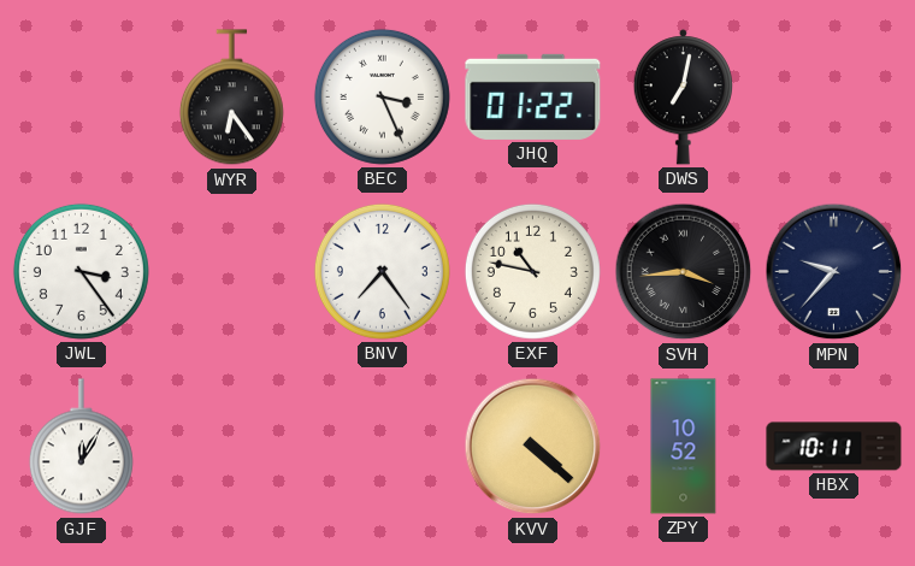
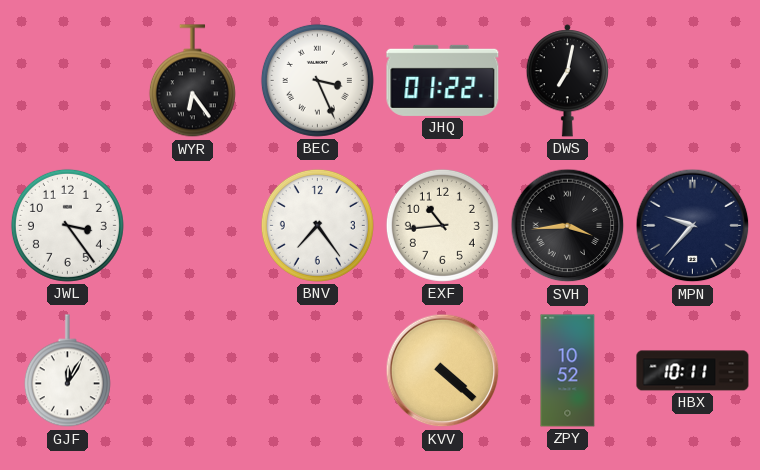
EXF: 10:47 -> 10:44
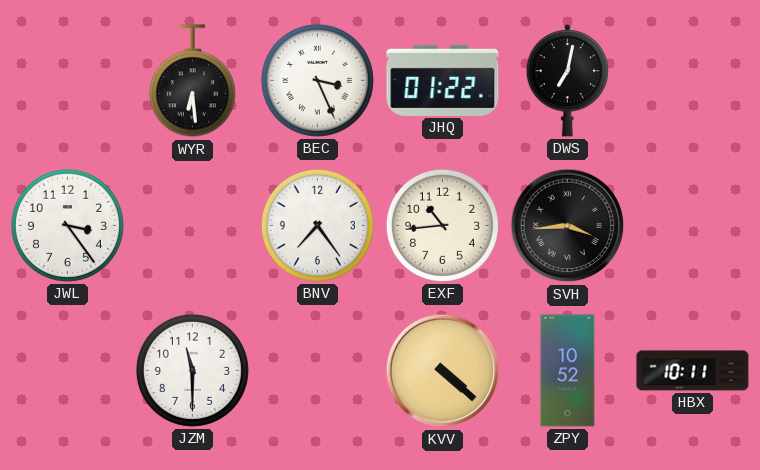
WYR: 6:24 -> 6:29
MPN: 9:37 -> none
GJF: 12:05 -> none
JZM: none -> 11:30
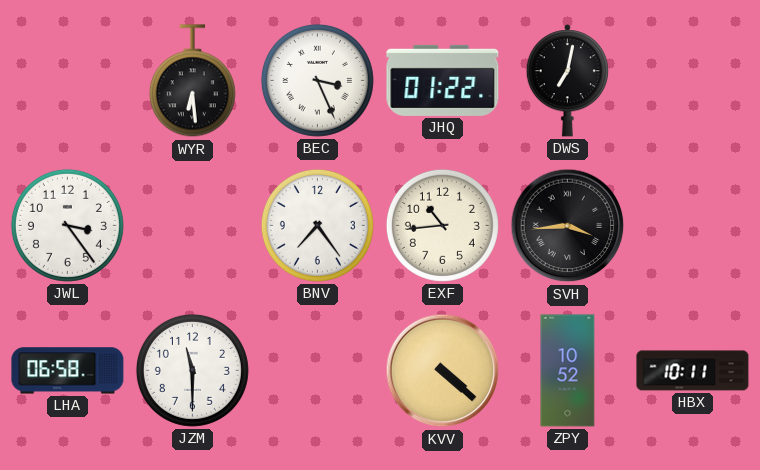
LHA: none -> 06:58
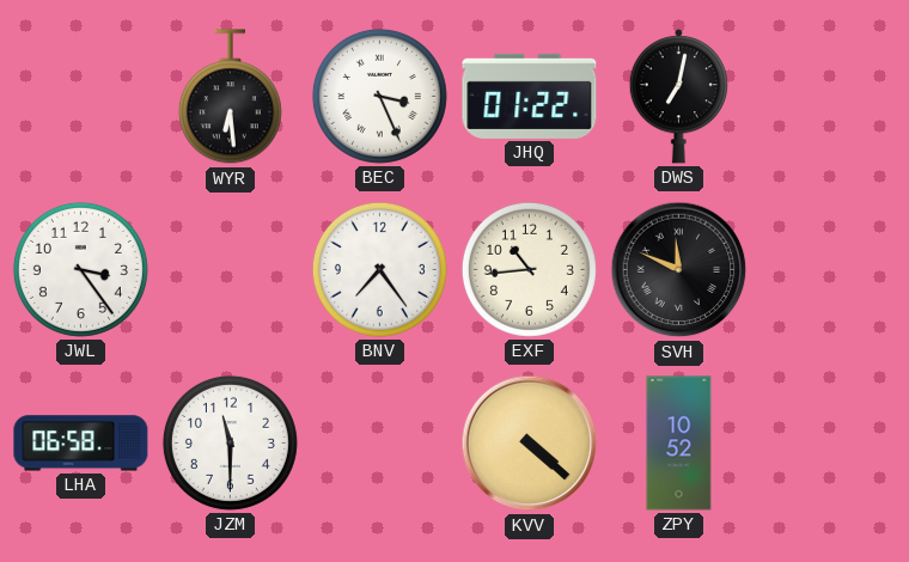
SVH: 3:44 -> 11:49
HBX: 10:11 -> none
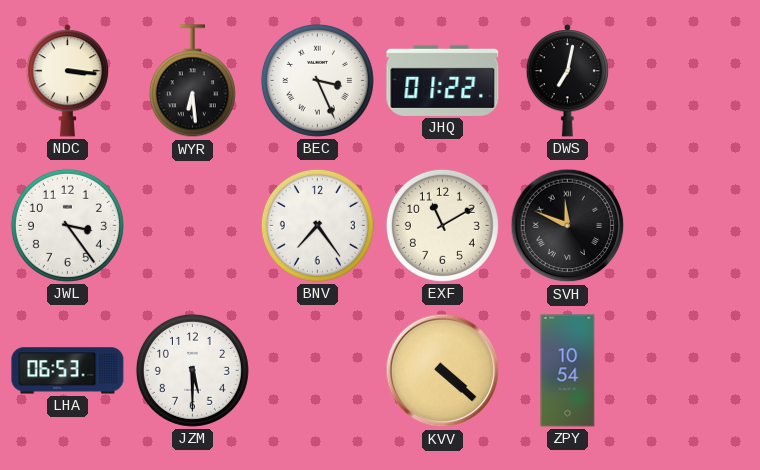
NDC: none -> 3:16
EXF: 10:44 -> 11:10
LHA: 06:58 -> 06:53
JZM: 11:30 -> 5:30
ZPY: 10:52 -> 10:54
